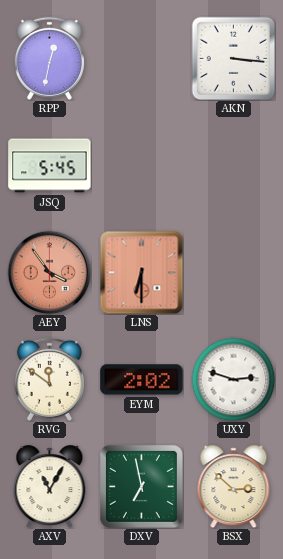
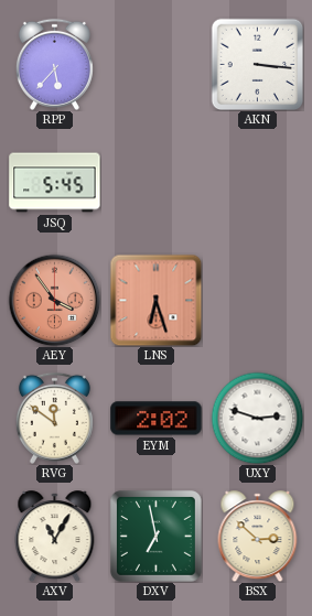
RPP: 12:32 -> 5:37
LNS: 6:30 -> 6:27
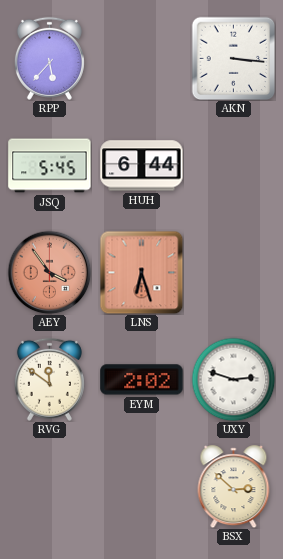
HUH: none -> 6:44
AXV: 11:05 -> none
DXV: 6:58 -> none
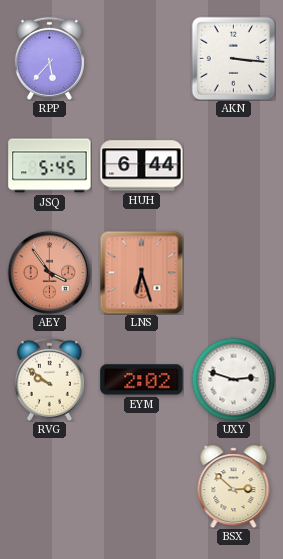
RVG: 11:51 -> 9:51
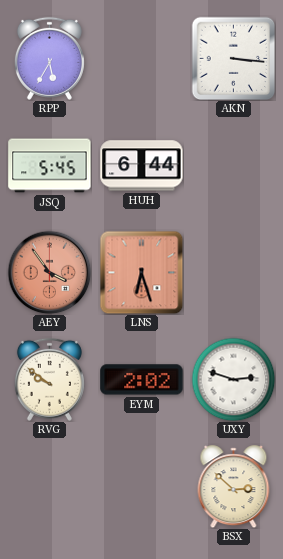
RPP: 5:37 -> 5:35
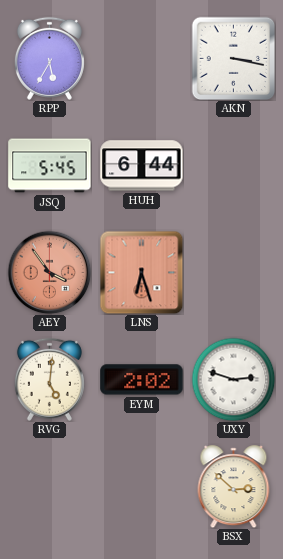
AKN: 3:16 -> 3:17
RVG: 9:51 -> 5:01
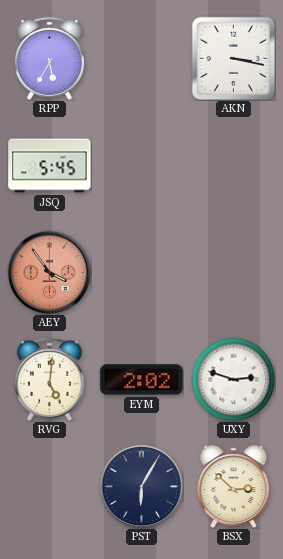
HUH: 6:44 -> none
LNS: 6:27 -> none
PST: none -> 6:05
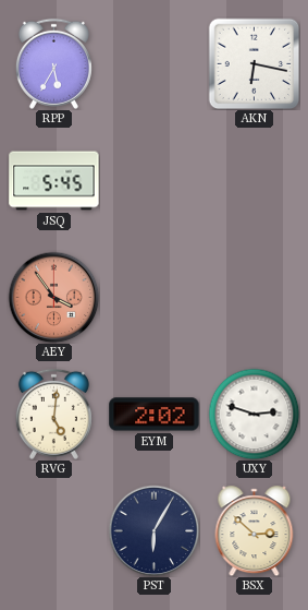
AKN: 3:17 -> 6:17
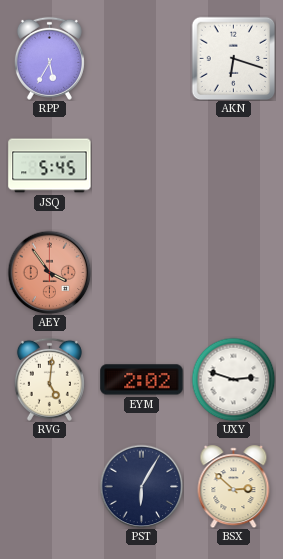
AKN: 6:17 -> 6:18
